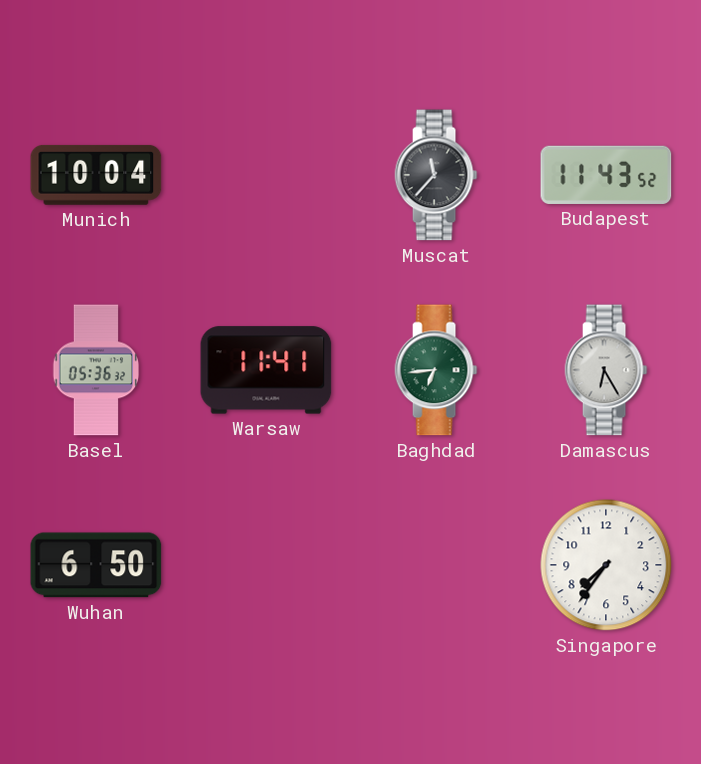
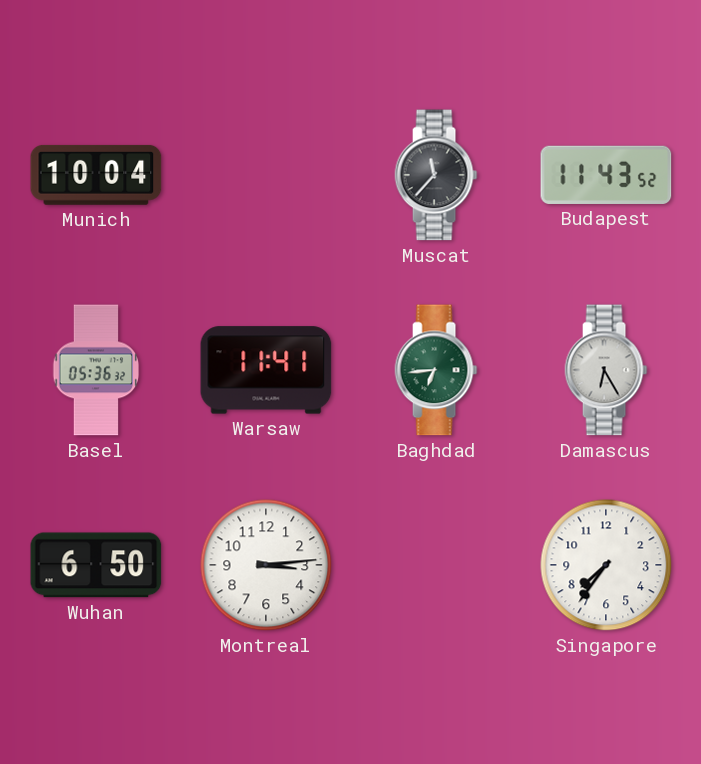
Montreal: none -> 3:14
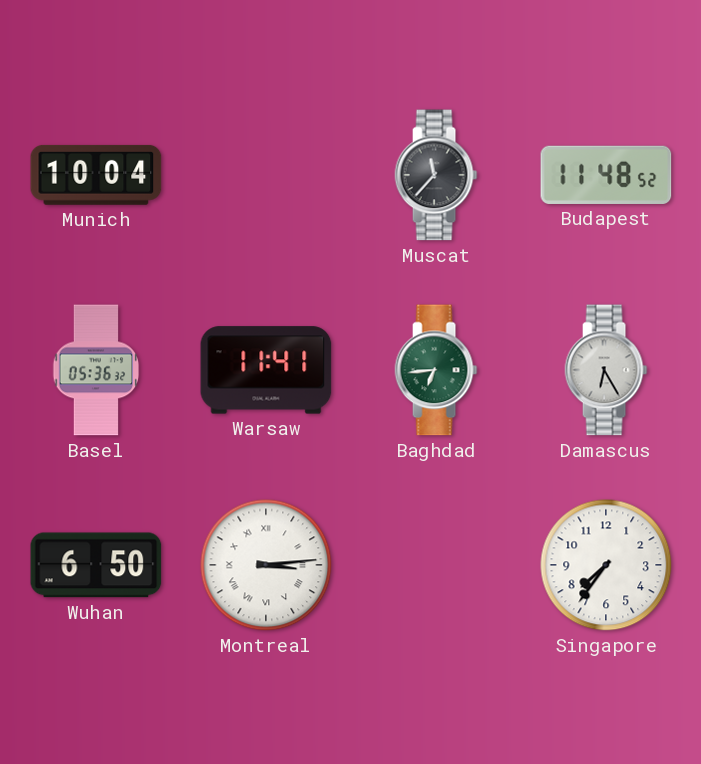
Budapest: 11:43 -> 11:48
Montreal numerals: Arabic -> Roman
